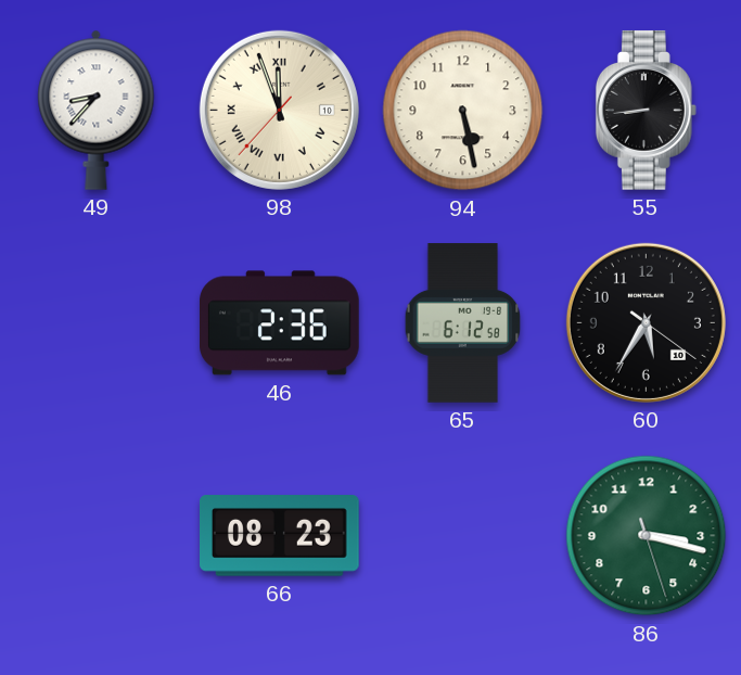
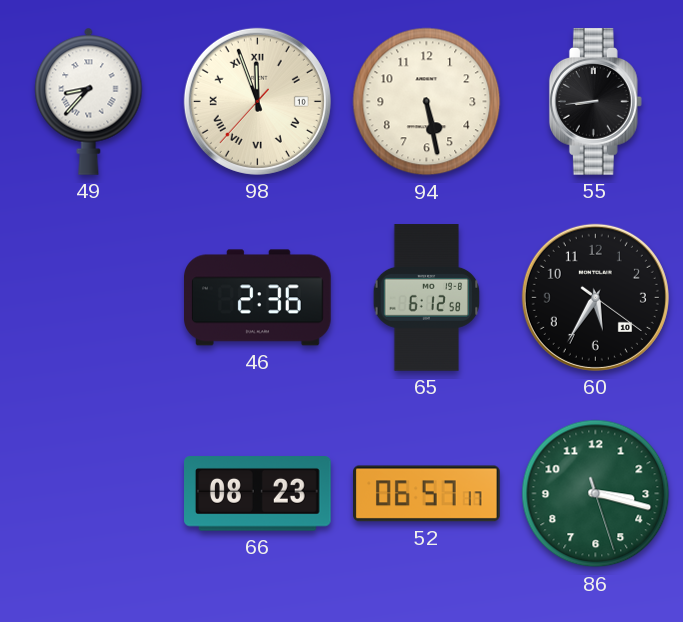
52: none -> 06:57
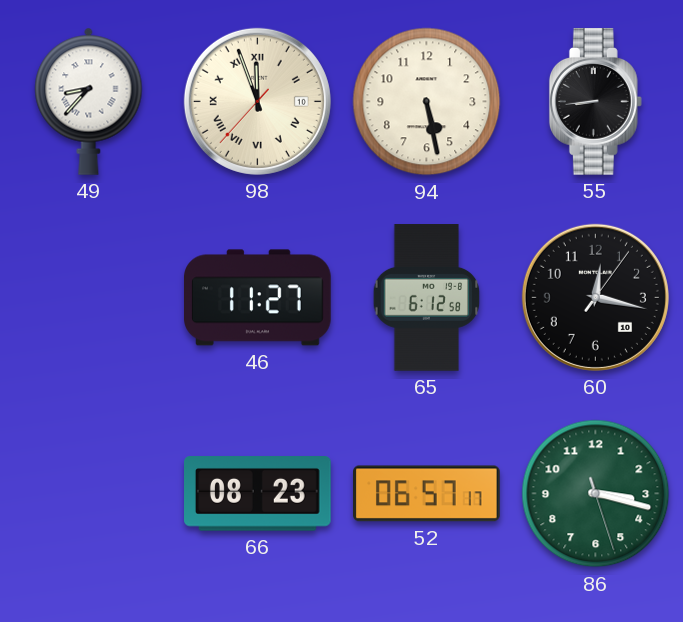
46: 2:36 -> 11:27
60: 5:35 -> 12:17
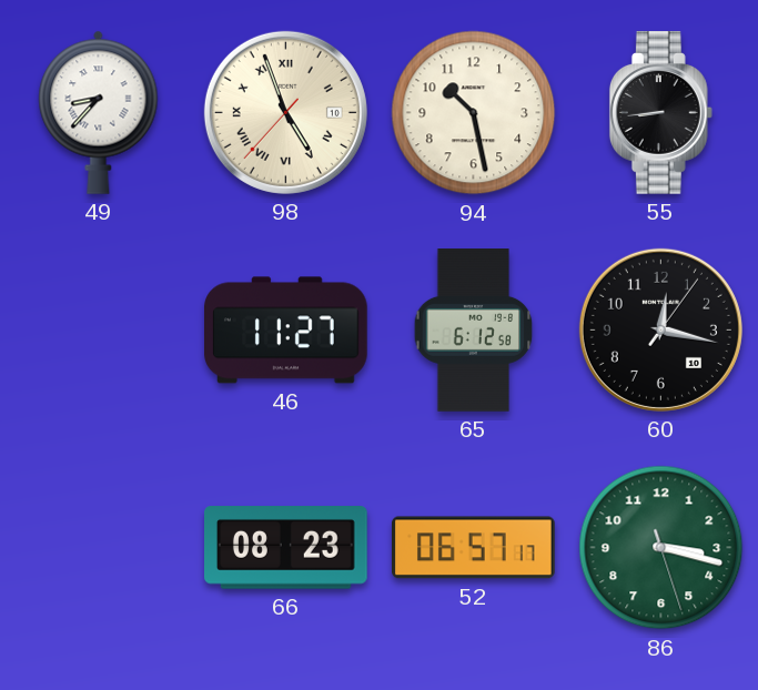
98: 11:56 -> 4:56
94: 5:28 -> 10:28
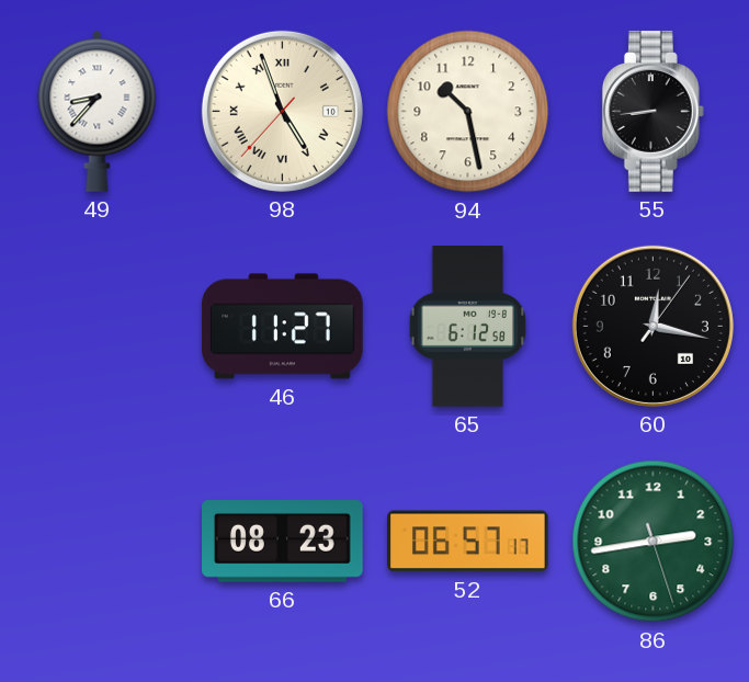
86: 3:17 -> 2:43
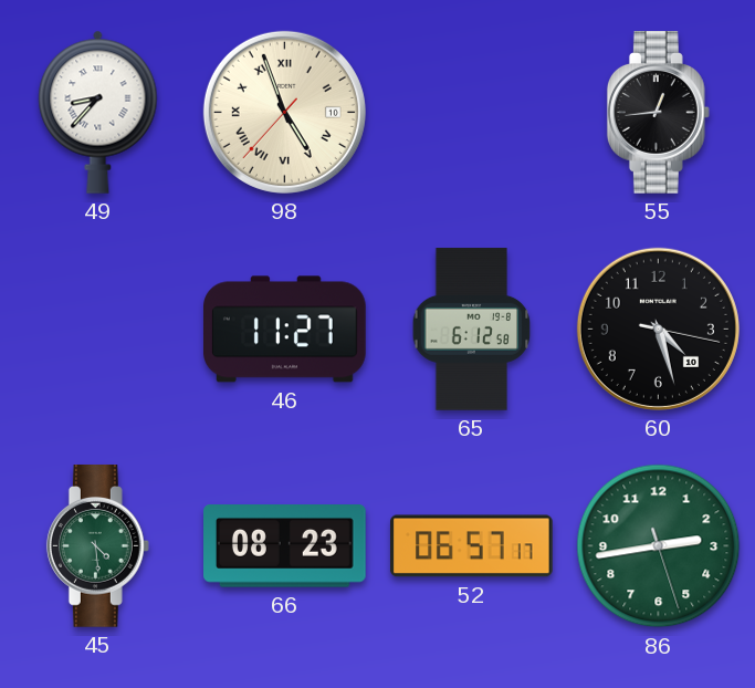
94: 10:28 -> none
55: 8:44 -> 12:44
60: 12:17 -> 4:27
45: none -> 4:29
